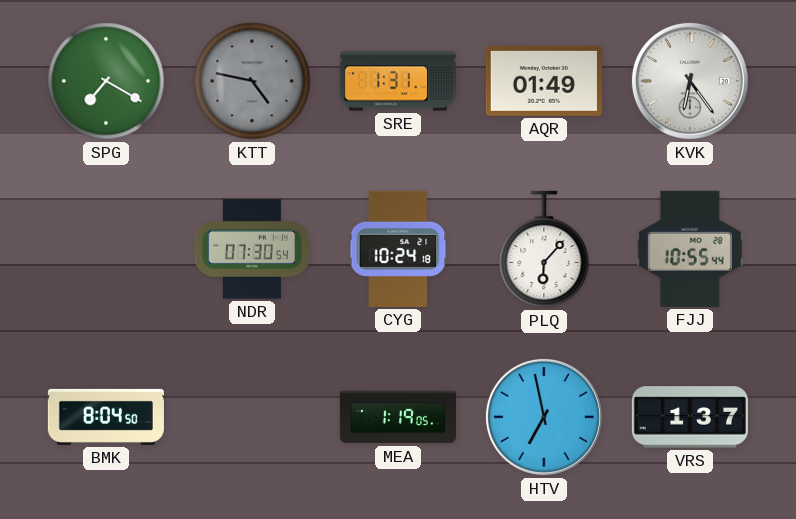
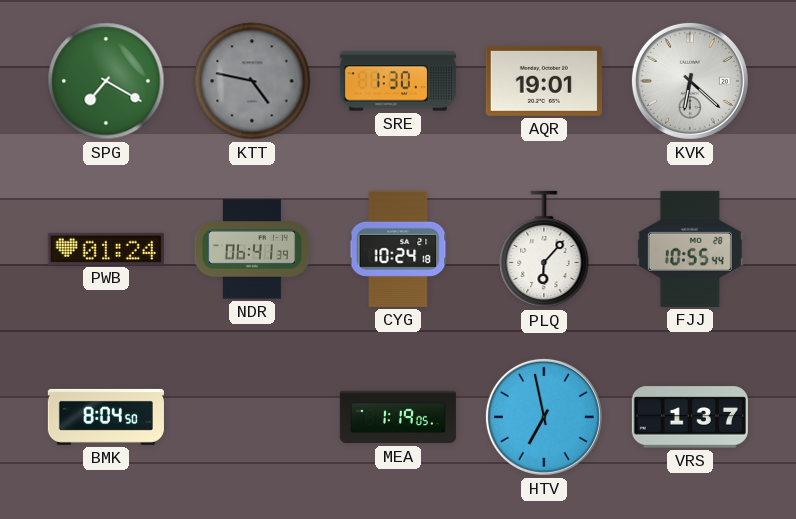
SRE: 1:31 -> 1:30
AQR: 01:49 -> 19:01
KVK: 6:24 -> 6:22
PWB: none -> 01:24
NDR: 07:30 -> 06:41
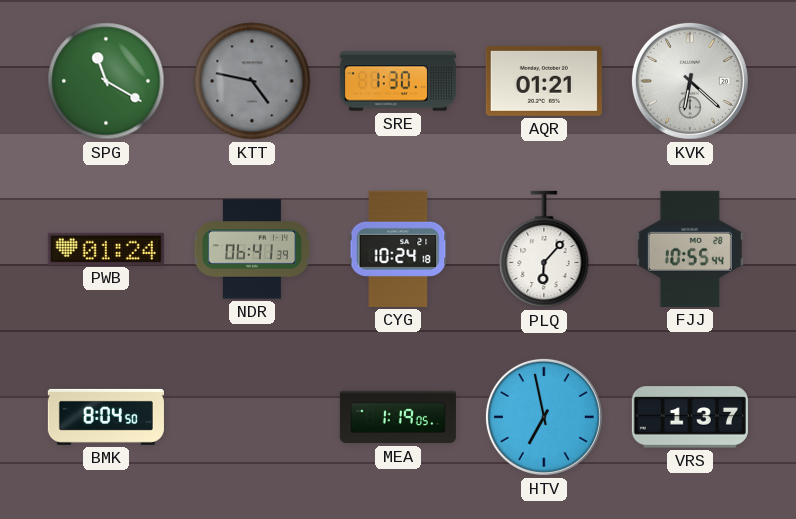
SPG: 7:20 -> 11:20
AQR: 19:01 -> 01:21
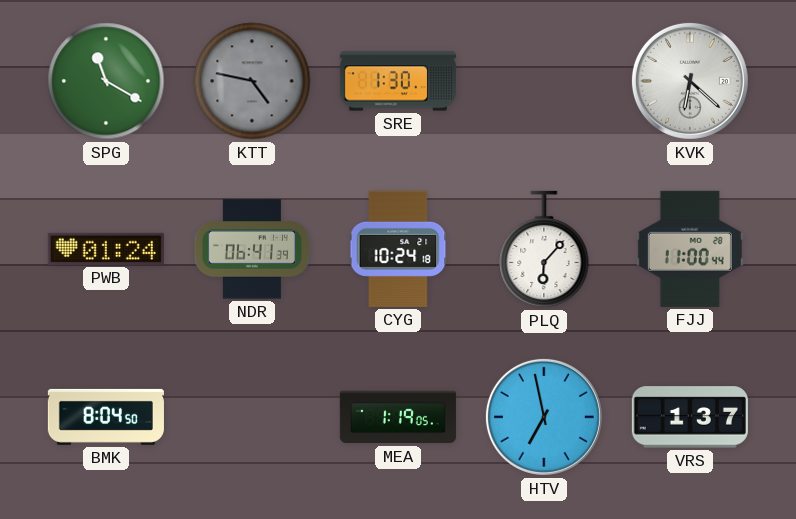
AQR: 01:21 -> none
FJJ: 10:55 -> 11:00
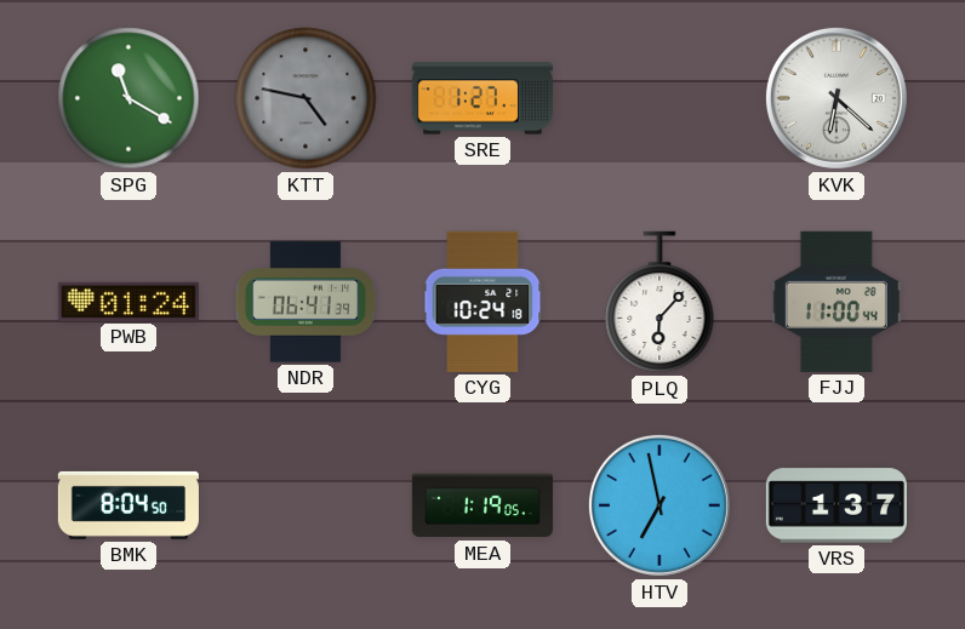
SRE: 1:30 -> 1:27
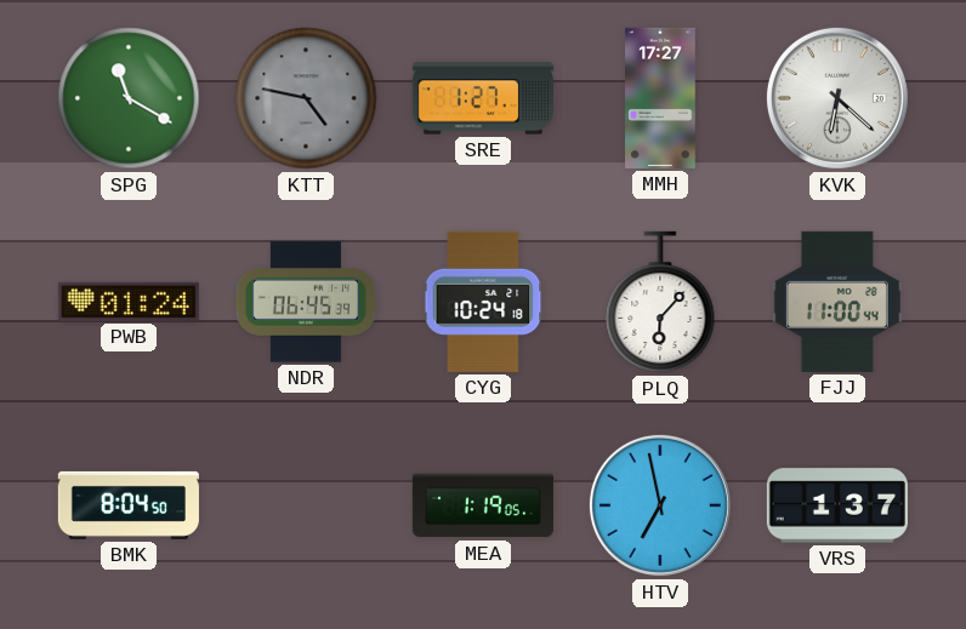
MMH: none -> 17:27
NDR: 06:41 -> 06:45
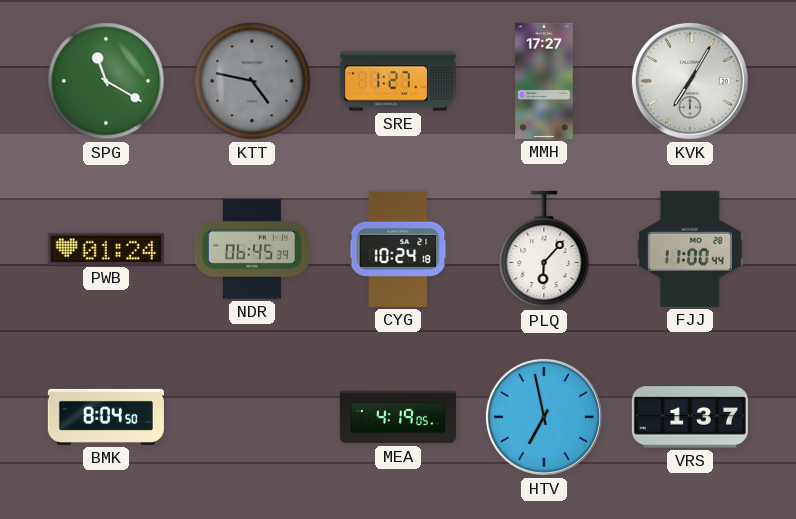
KVK: 6:22 -> 7:05
MEA: 1:19 -> 4:19
